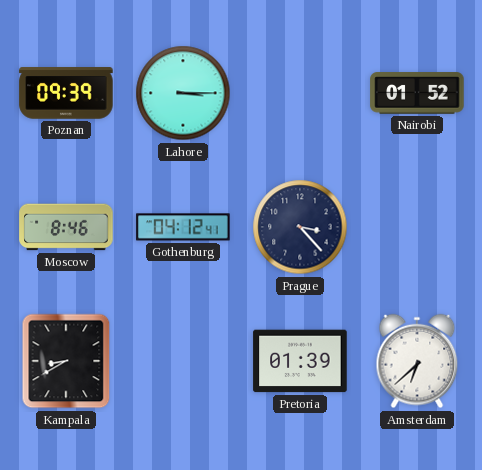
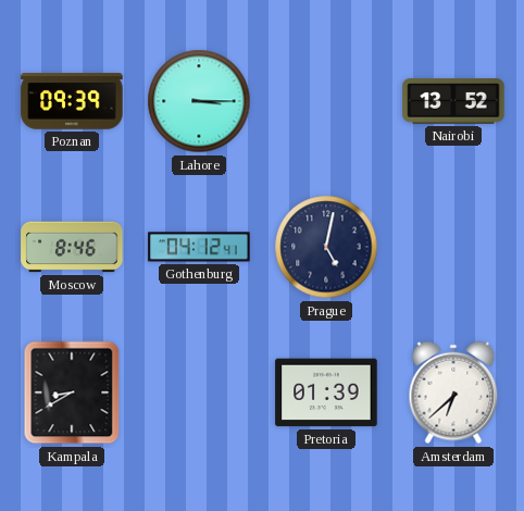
Nairobi: 01:52 -> 13:52
Prague: 3:23 -> 5:02
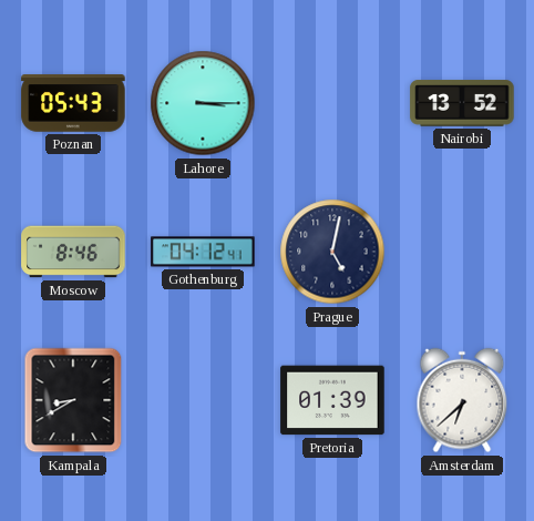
Poznan: 09:39 -> 05:43
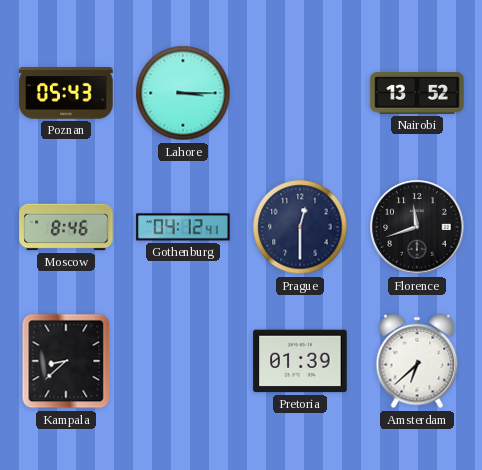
Prague: 5:02 -> 12:30
Florence: none -> 11:42
Kampala: 8:40 -> 8:38
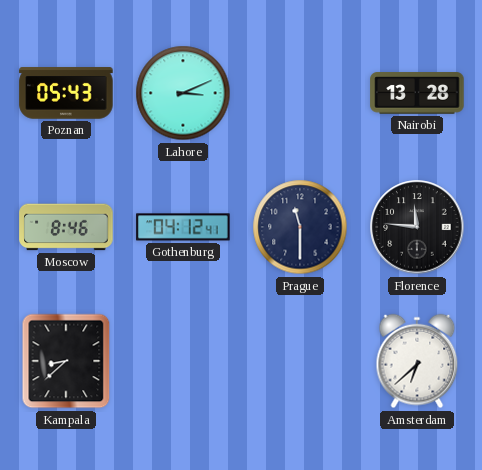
Lahore: 3:15 -> 3:11
Nairobi: 13:52 -> 13:28
Prague: 12:30 -> 11:30
Florence: 11:42 -> 11:46
Pretoria: 01:39 -> none
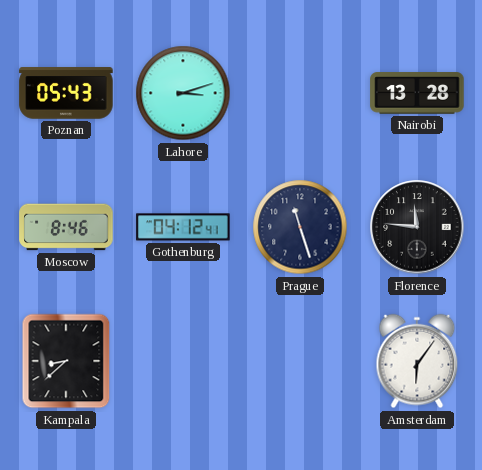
Lahore: 3:11 -> 3:12
Prague: 11:30 -> 11:27
Amsterdam: 6:38 -> 6:06
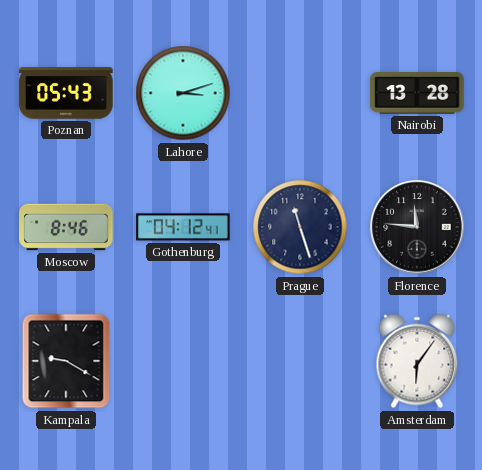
Kampala: 8:38 -> 9:20
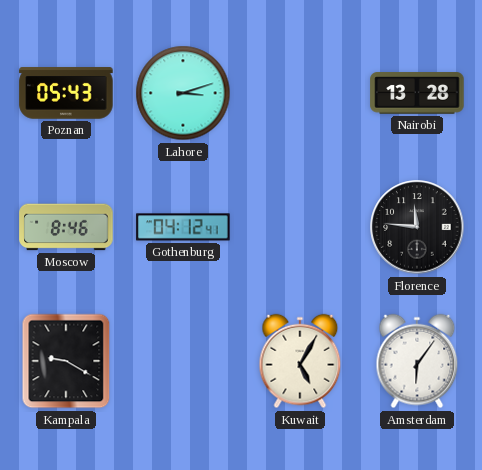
Prague: 11:27 -> none
Kuwait: none -> 5:05
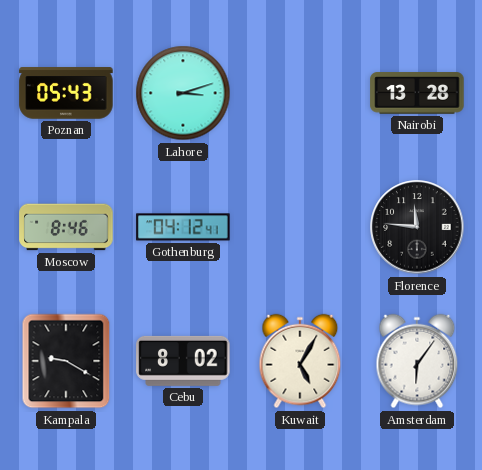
Cebu: none -> 8:02
